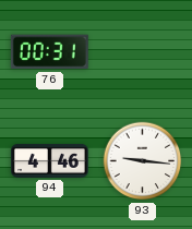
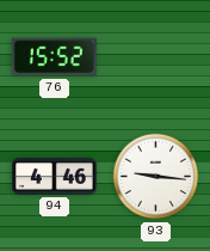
76: 00:31 -> 15:52
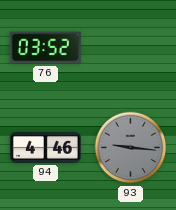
76: 15:52 -> 03:52
93 dial: white -> grey
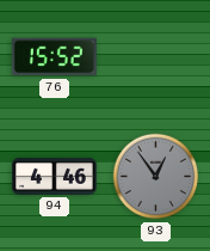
76: 03:52 -> 15:52
93: 9:16 -> 12:54
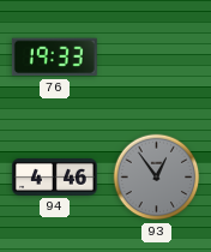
76: 15:52 -> 19:33
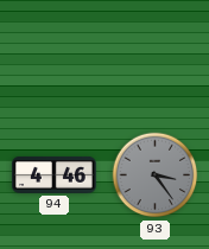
76: 19:33 -> none
93: 12:54 -> 3:24
